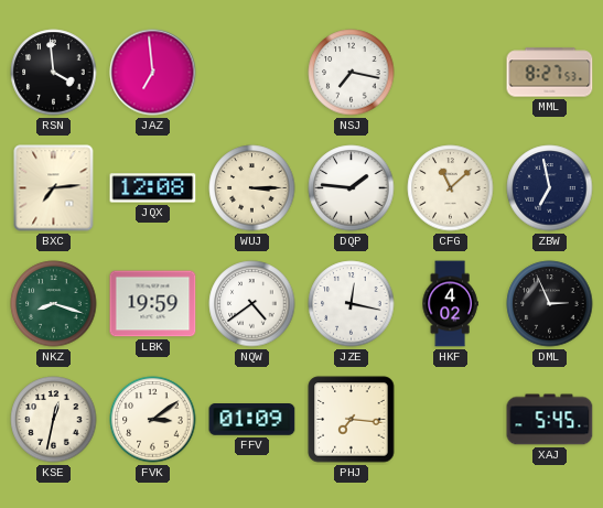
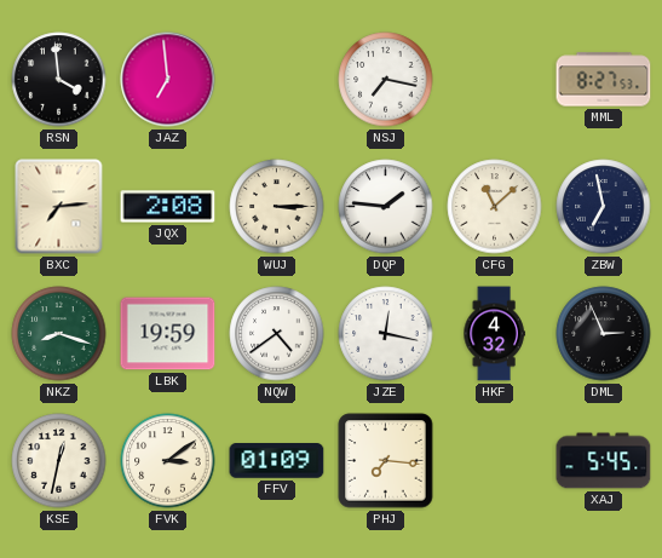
JQX: 12:08 -> 2:08
HKF: 4:02 -> 4:32
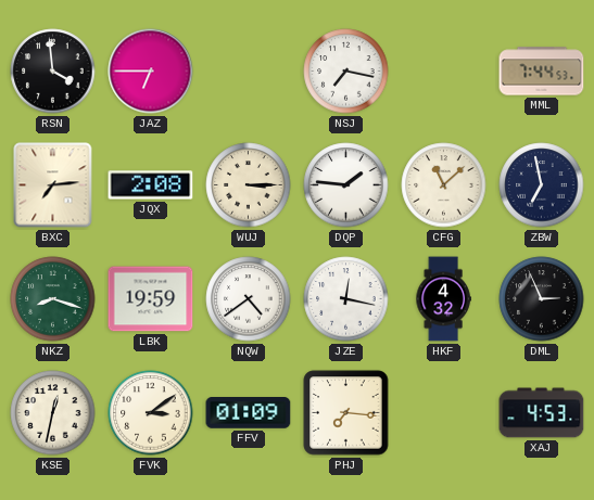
JAZ: 6:59 -> 6:45
MML: 8:27 -> 7:44
XAJ: 5:45 -> 4:53
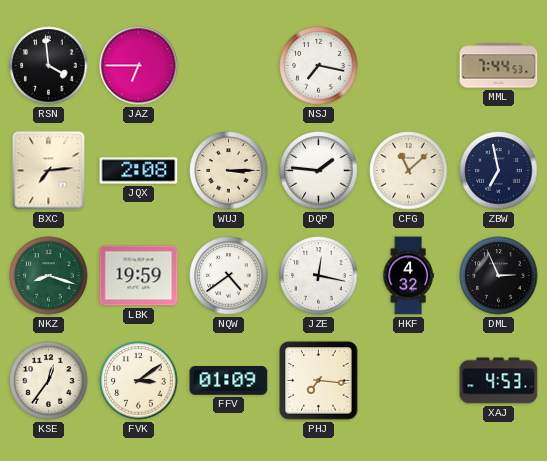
KSE: 12:32 -> 12:36
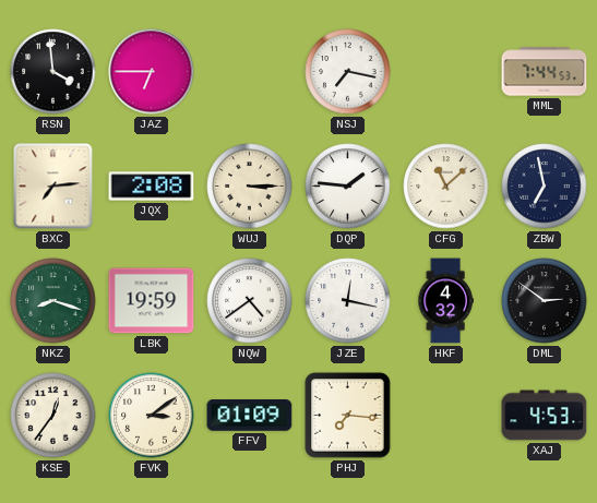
DML: 2:56 -> 2:51
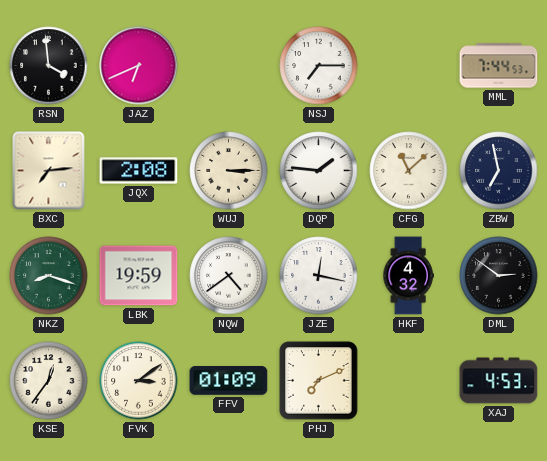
JAZ: 6:45 -> 6:41
NSJ: 7:17 -> 7:15
PHJ: 7:16 -> 7:11
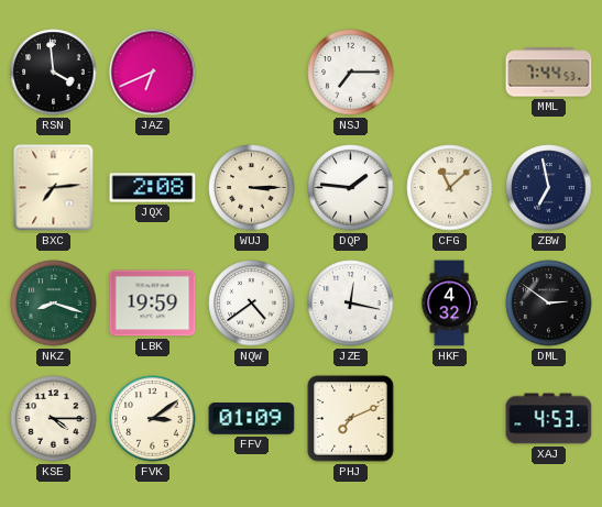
KSE: 12:36 -> 4:15
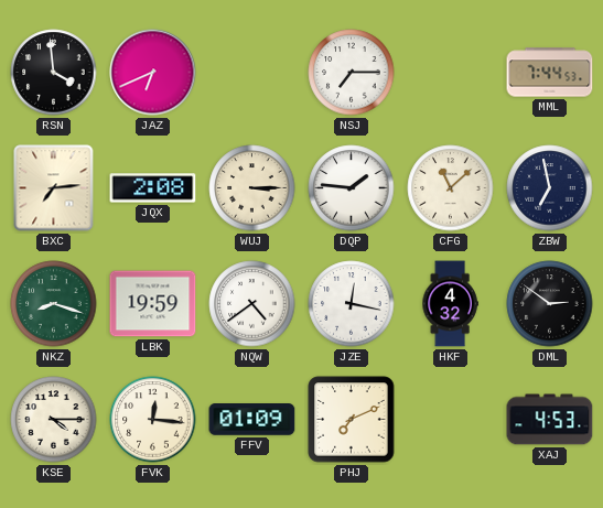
FVK: 3:09 -> 12:16
